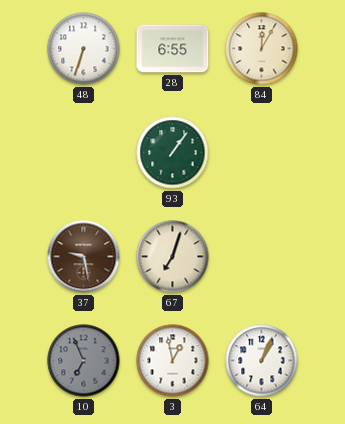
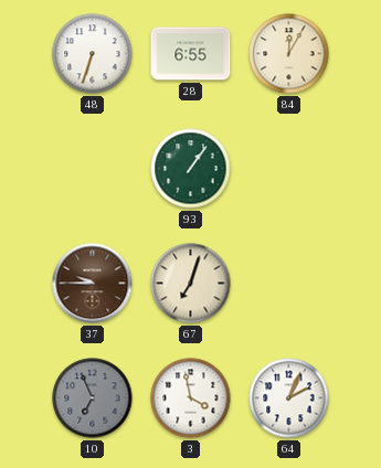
37: 9:28 -> 9:45
3: 12:58 -> 3:58
64: 1:04 -> 2:04
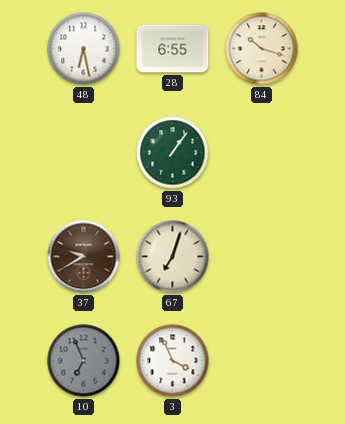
48: 6:33 -> 6:28
84: 12:05 -> 10:18
37: 9:45 -> 9:40
3: 3:58 -> 3:56
64: 2:04 -> none
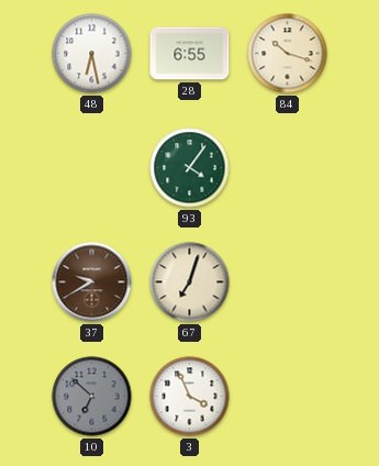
93: 1:06 -> 4:06
10: 6:56 -> 6:52
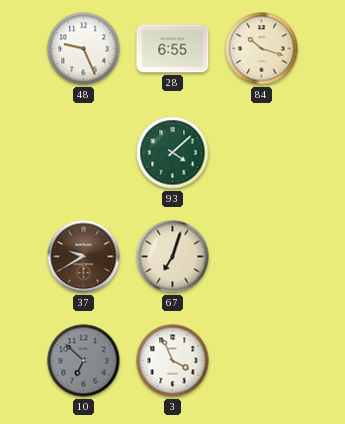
48: 6:28 -> 9:26
93: 4:06 -> 4:08
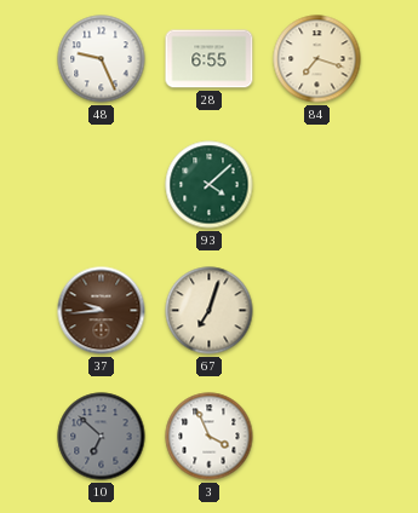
84: 10:18 -> 7:18
37: 9:40 -> 9:44
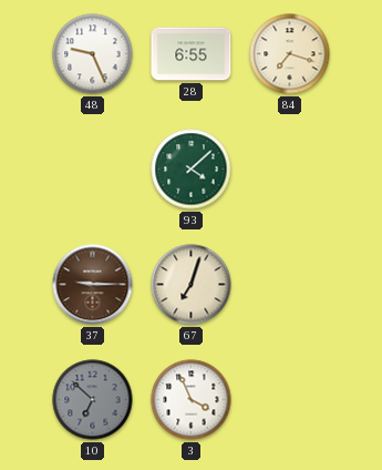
37: 9:44 -> 9:15
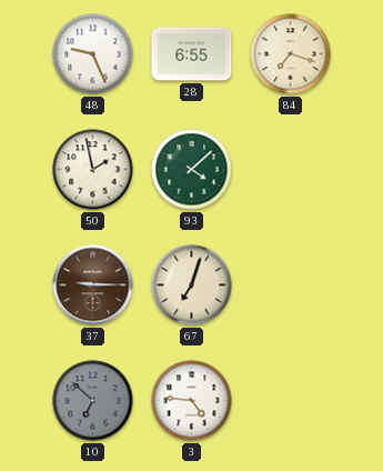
50: none -> 1:58
3: 3:56 -> 4:46
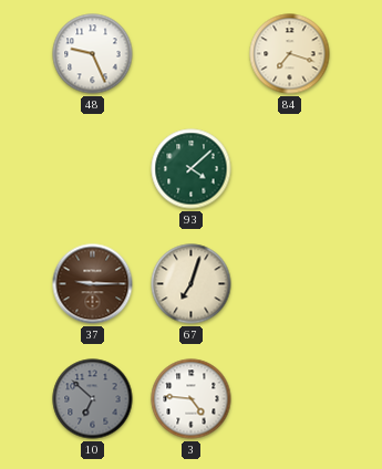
28: 6:55 -> none
50: 1:58 -> none
